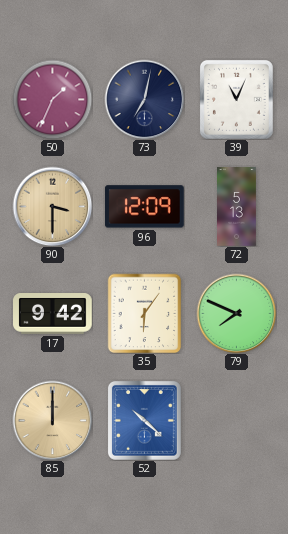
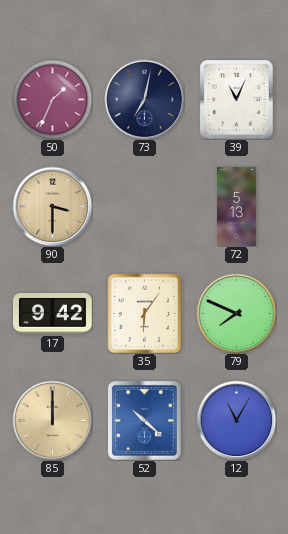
96: 12:09 -> none
12: none -> 11:05
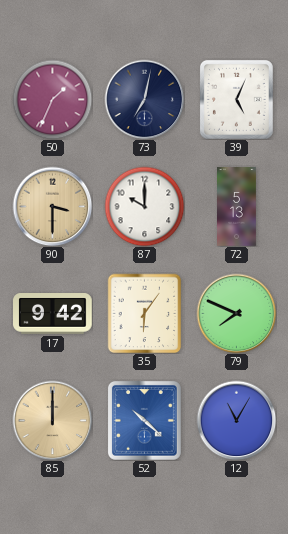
39: 11:04 -> 5:04
87: none -> 10:00
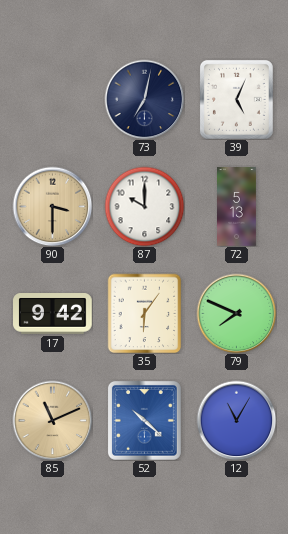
50: 1:34 -> none
85: 12:00 -> 11:11
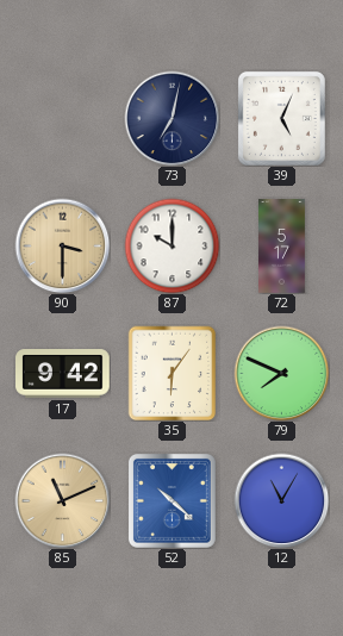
72: 5:13 -> 5:17
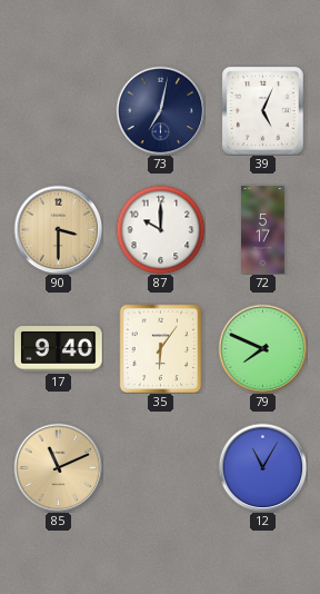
17: 9:42 -> 9:40
52: 10:22 -> none
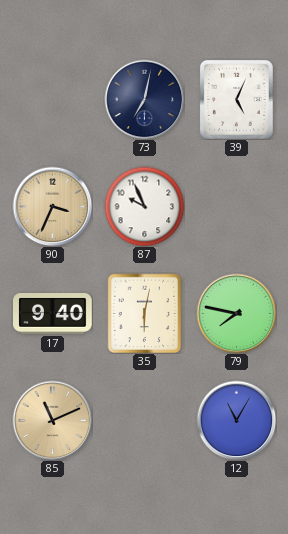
90: 3:30 -> 3:34
87: 10:00 -> 9:56
72: 5:17 -> none
35: 6:06 -> 6:02
79: 7:49 -> 7:47
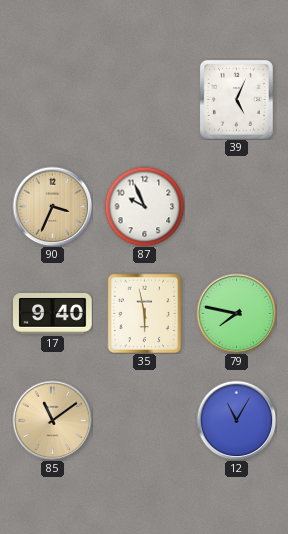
73: 7:02 -> none
35: 6:02 -> 5:58
85: 11:11 -> 11:09
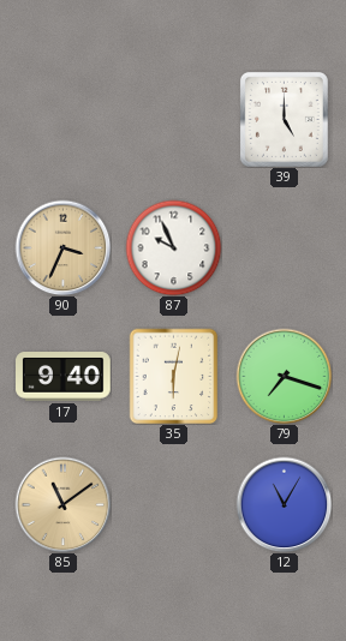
39: 5:04 -> 5:00
35: 5:58 -> 6:02
79: 7:47 -> 7:18
